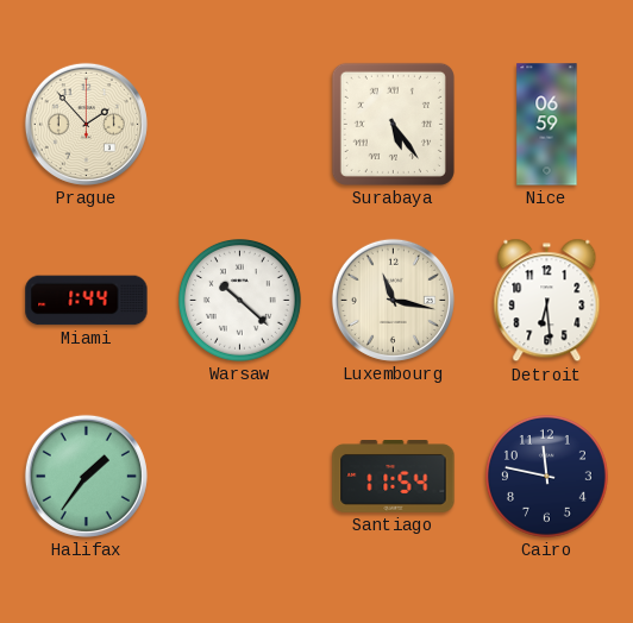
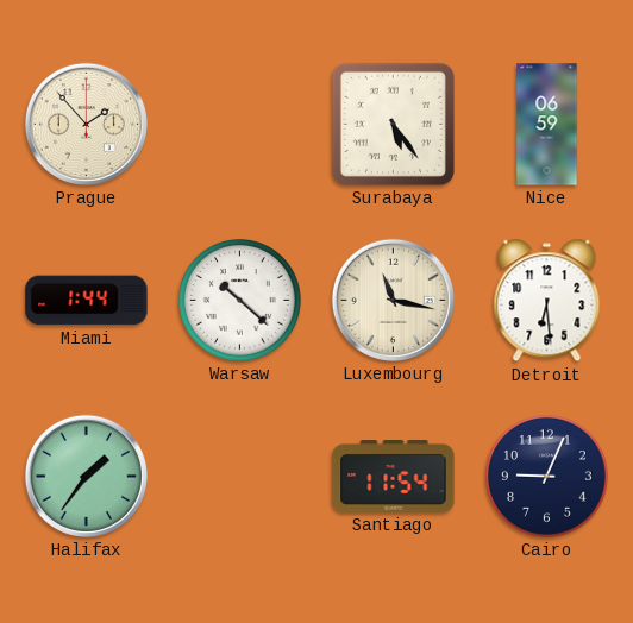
Cairo: 11:47 -> 9:04
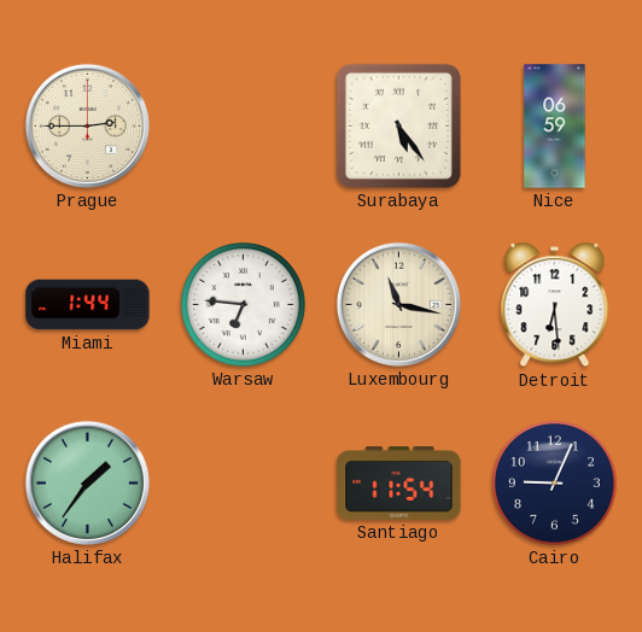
Prague: 1:53 -> 2:45
Warsaw: 10:22 -> 6:46
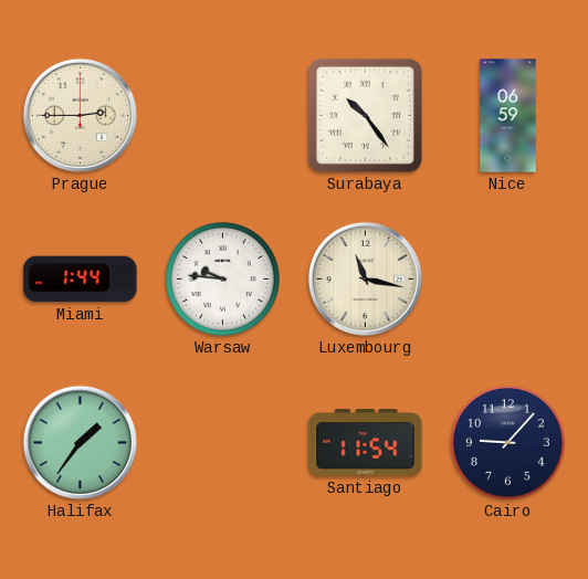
Surabaya: 5:24 -> 10:24
Warsaw: 6:46 -> 9:46
Detroit: 6:29 -> none
Cairo: 9:04 -> 9:07
